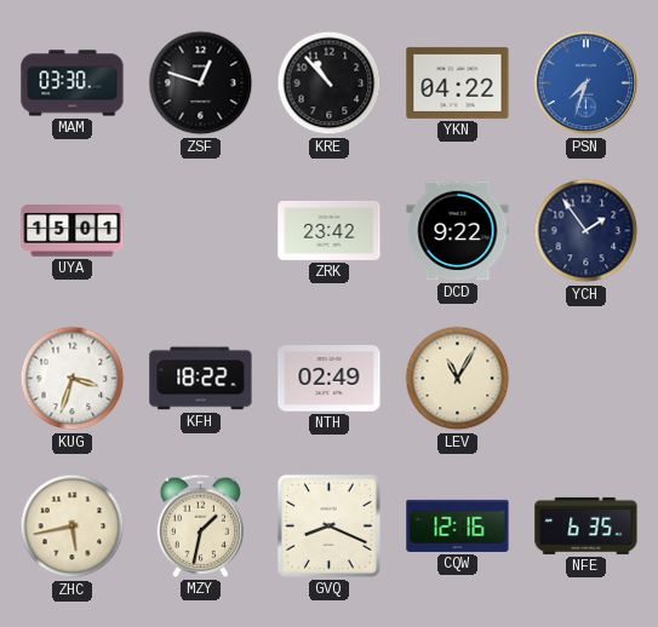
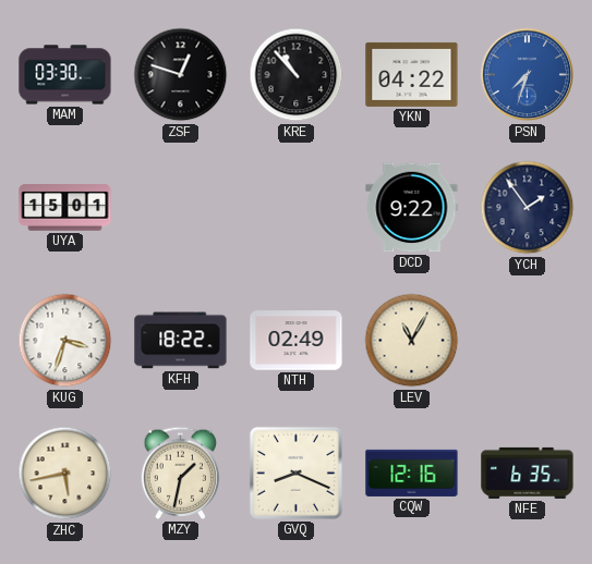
ZRK: 23:42 -> none
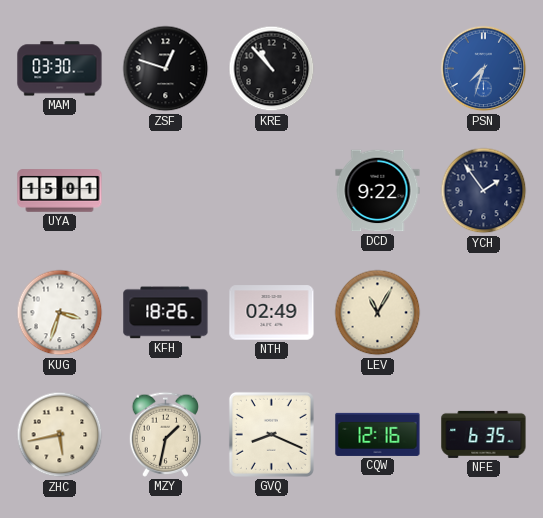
YKN: 04:22 -> none
KFH: 18:22 -> 18:26
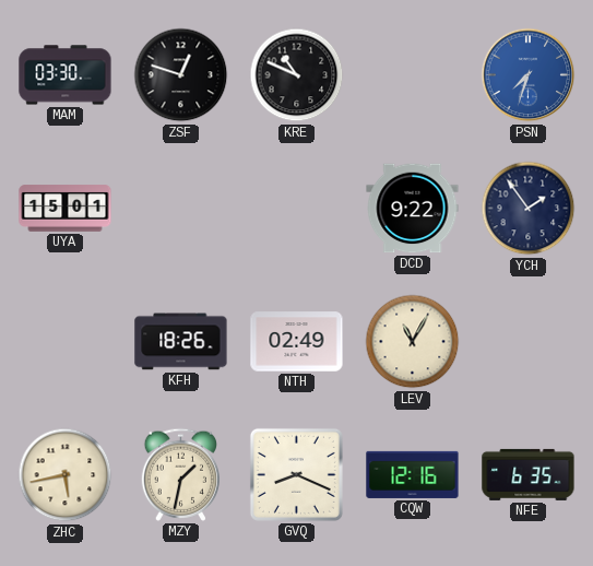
KRE: 10:53 -> 10:49
KUG: 3:33 -> none
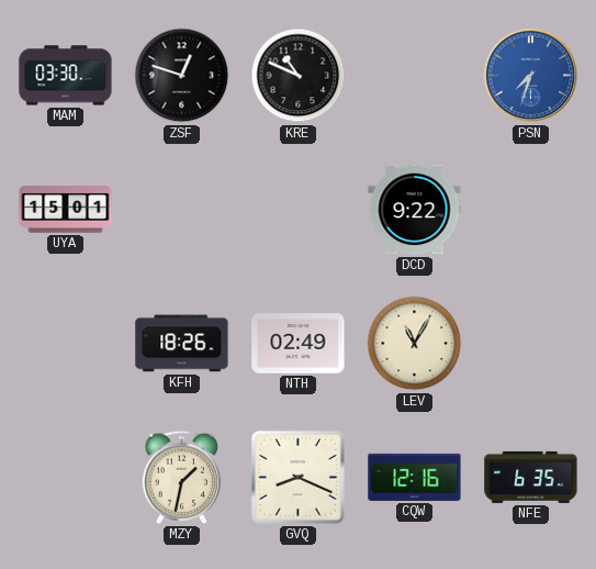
YCH: 1:54 -> none
ZHC: 5:43 -> none
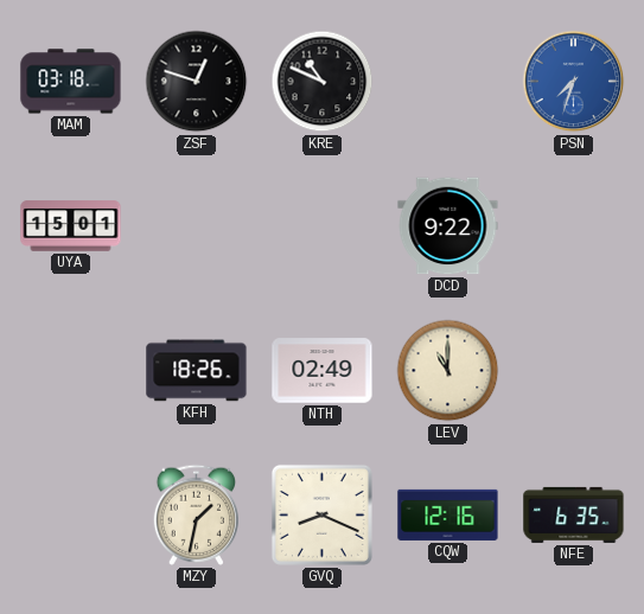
MAM: 03:30 -> 03:18
LEV: 11:05 -> 11:00
